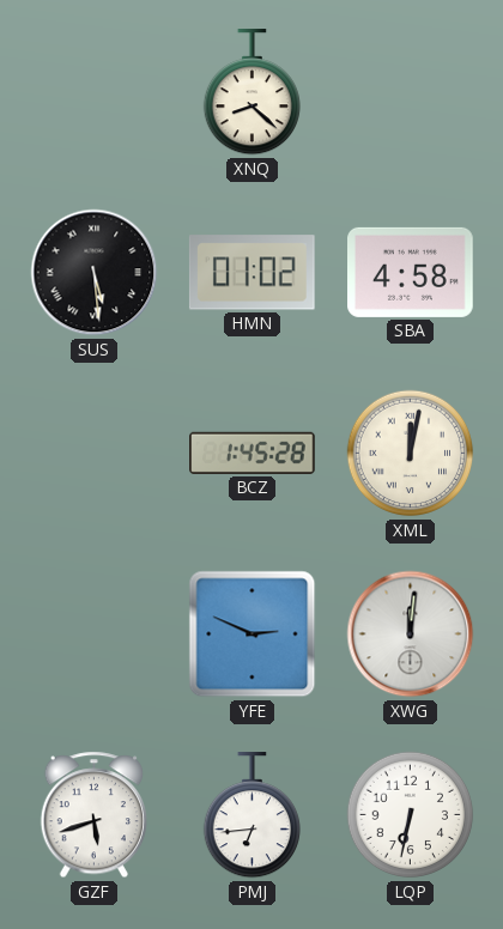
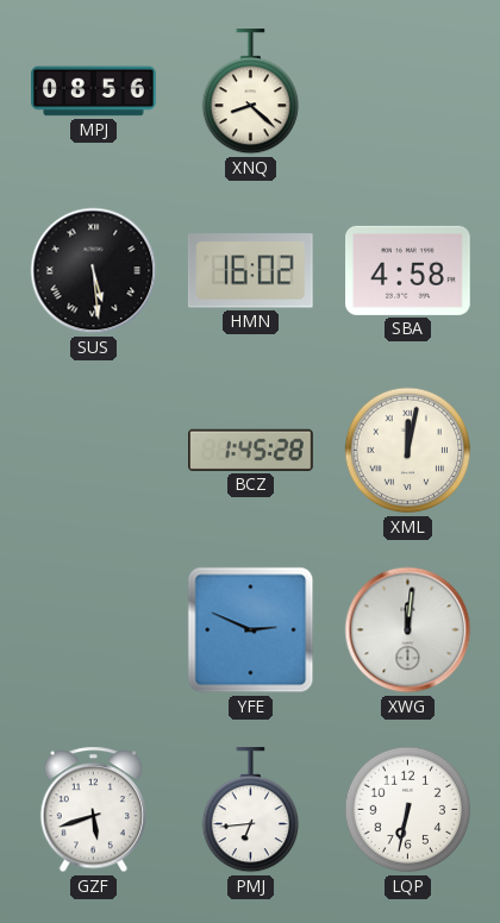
MPJ: none -> 08:56
HMN: 01:02 -> 16:02
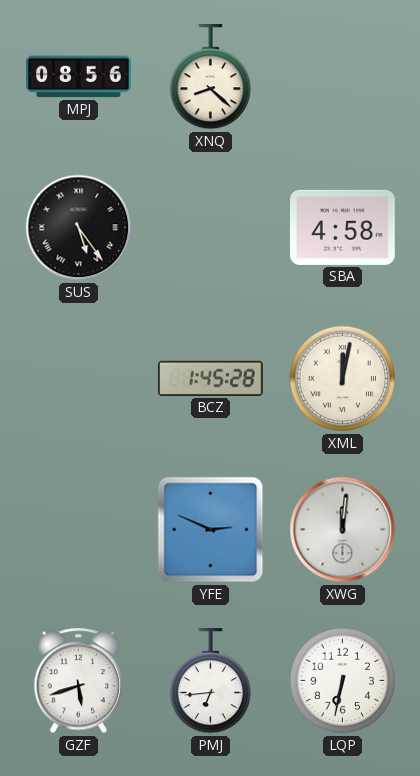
SUS: 5:29 -> 5:24
HMN: 16:02 -> none
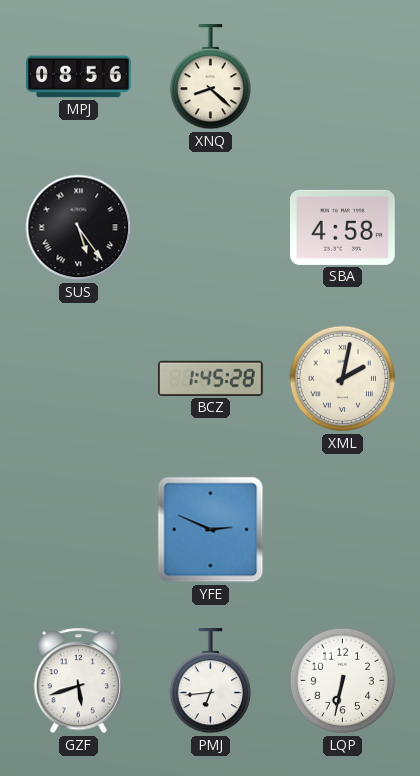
XML: 12:02 -> 2:02
XWG: 12:01 -> none
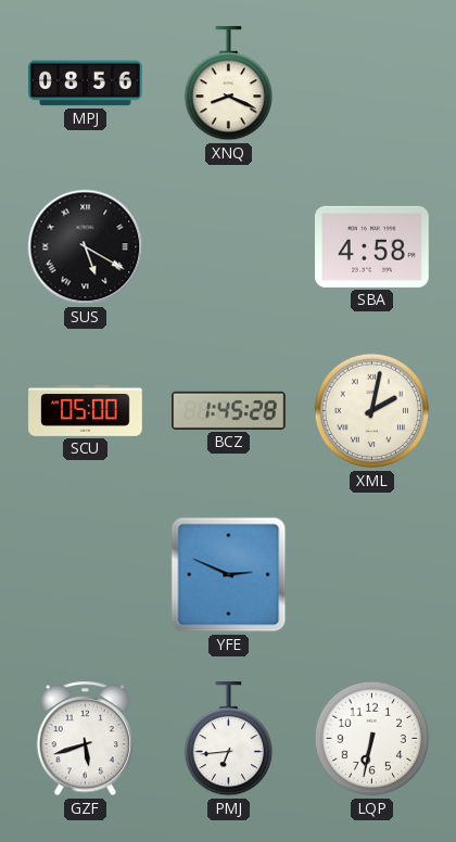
XNQ: 8:22 -> 8:19
SUS: 5:24 -> 5:20
SCU: none -> 05:00
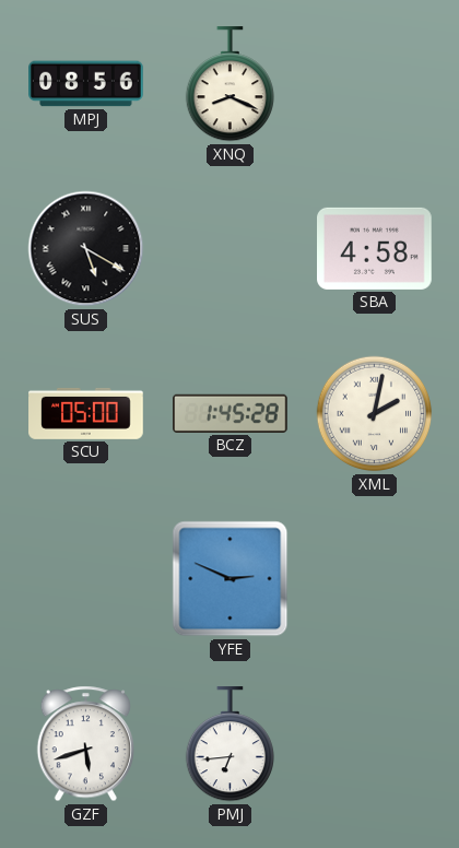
LQP: 6:32 -> none
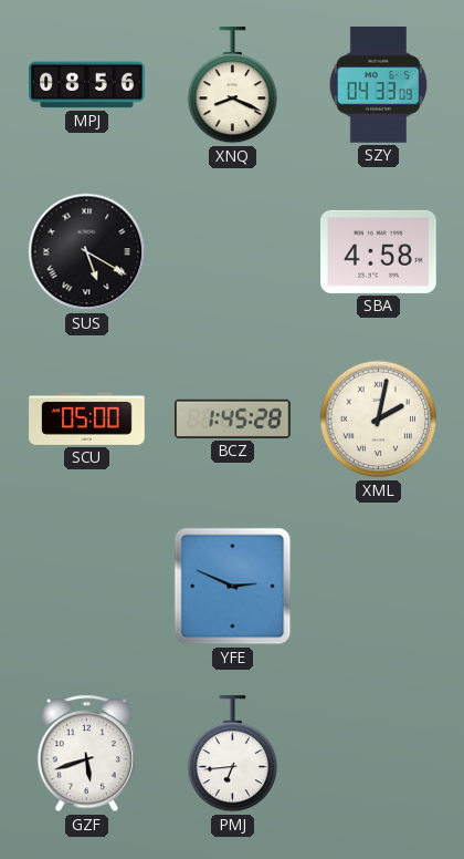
SZY: none -> 04:33
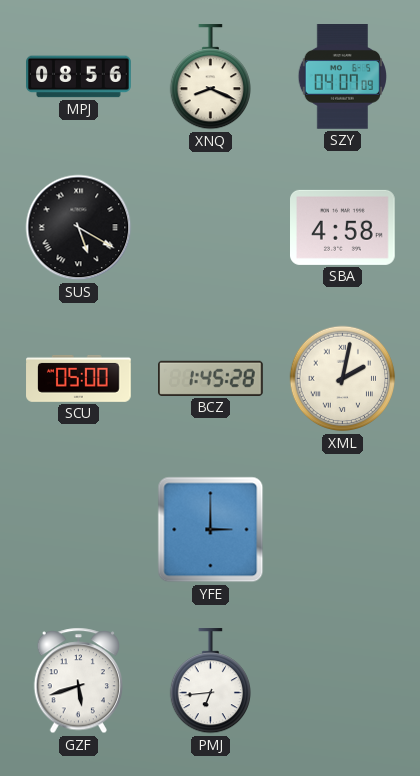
SZY: 04:33 -> 04:07
YFE: 2:49 -> 3:00
